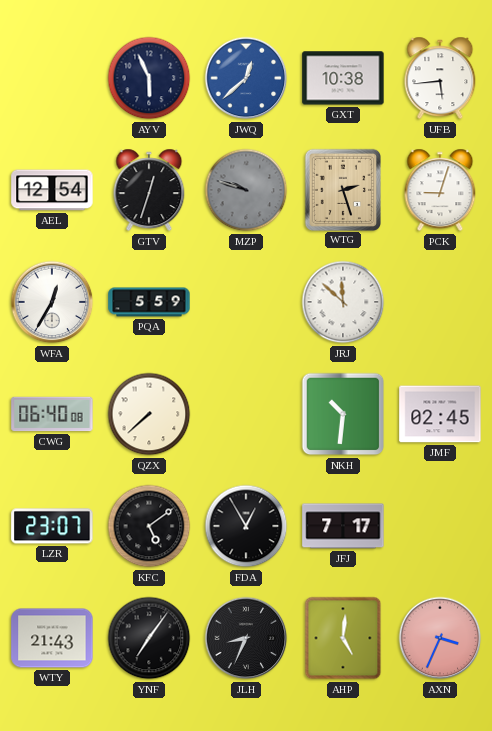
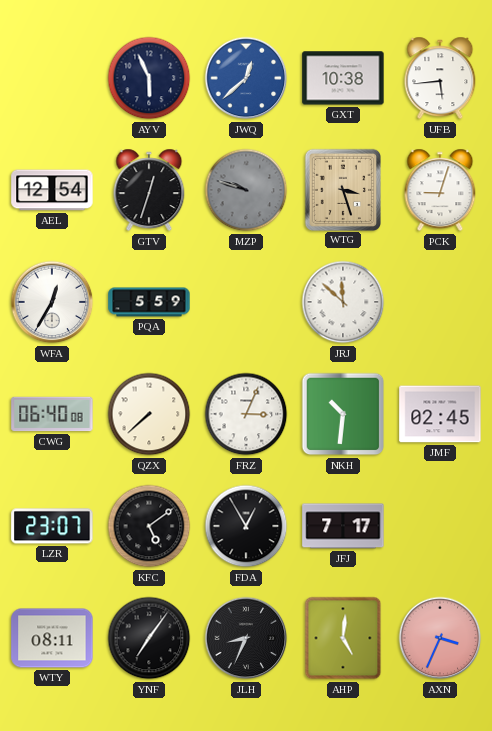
WTG: 2:27 -> 3:27
FRZ: none -> 3:04
WTY: 21:43 -> 08:11
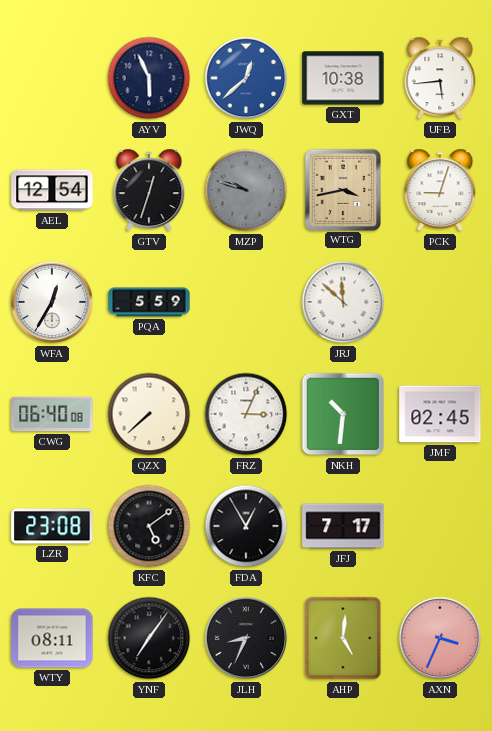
WTG: 3:27 -> 3:43
LZR: 23:07 -> 23:08
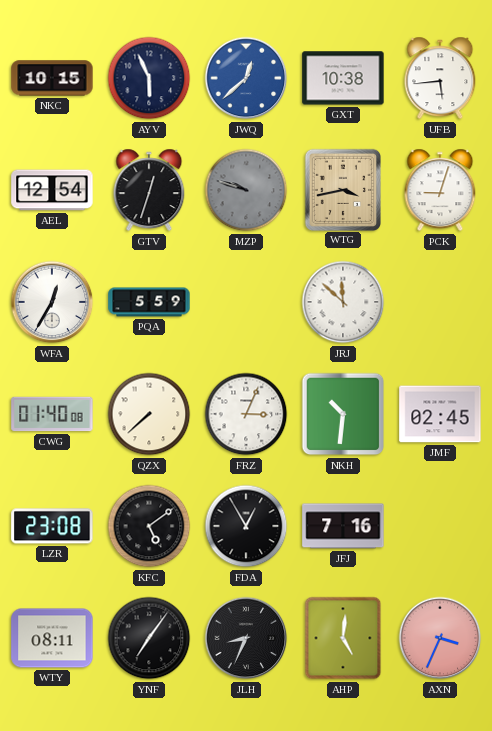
NKC: none -> 10:15
CWG: 06:40 -> 01:40
JFJ: 7:17 -> 7:16
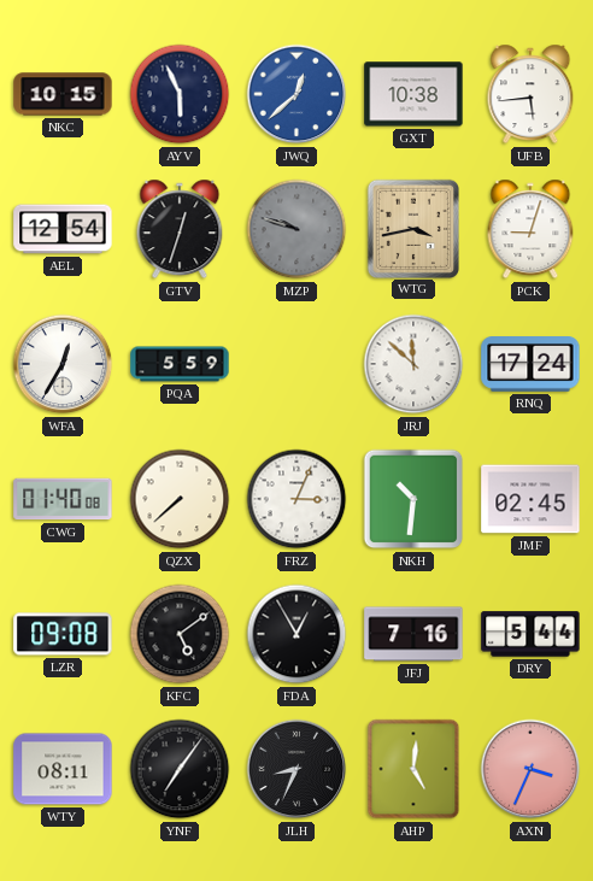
RNQ: none -> 17:24
LZR: 23:08 -> 09:08
DRY: none -> 5:44
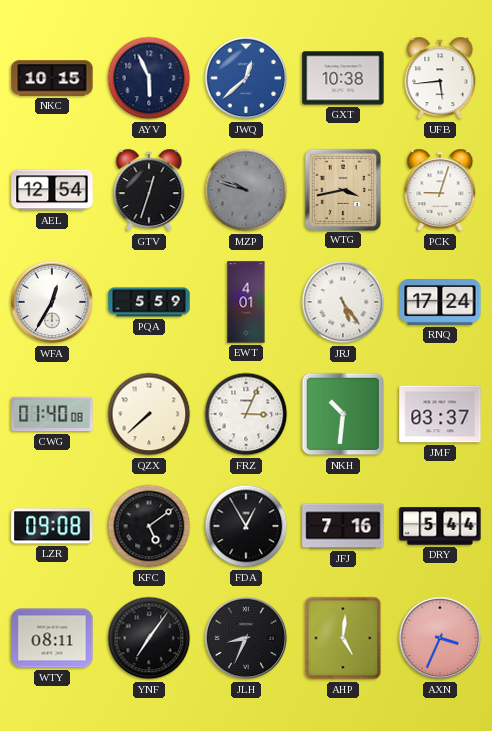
EWT: none -> 4:01
JRJ: 11:52 -> 5:24
JMF: 02:45 -> 03:37
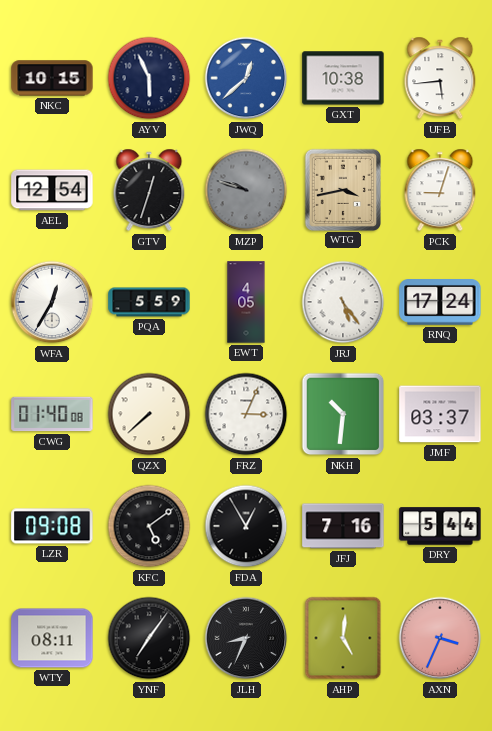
EWT: 4:01 -> 4:05
